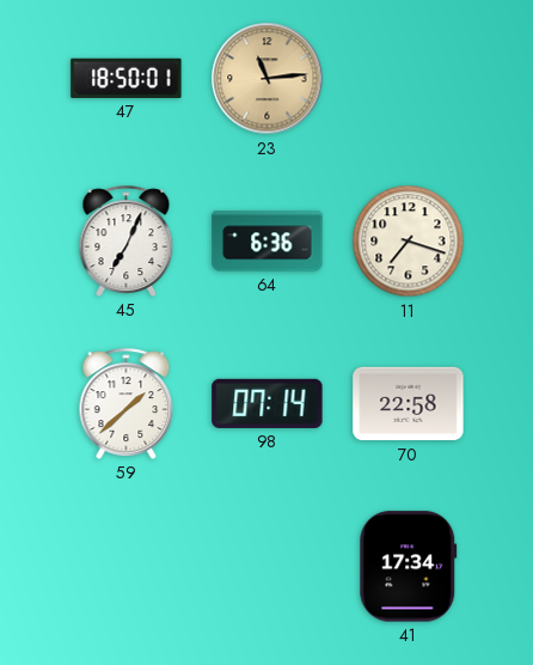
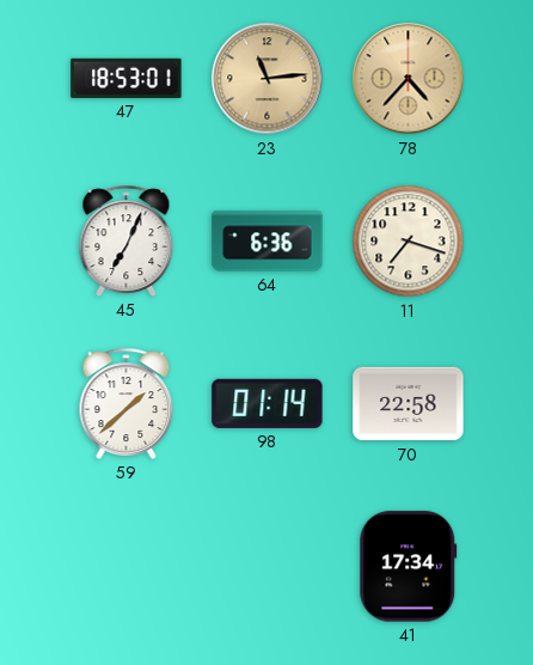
47: 18:50 -> 18:53
78: none -> 4:37
98: 07:14 -> 01:14
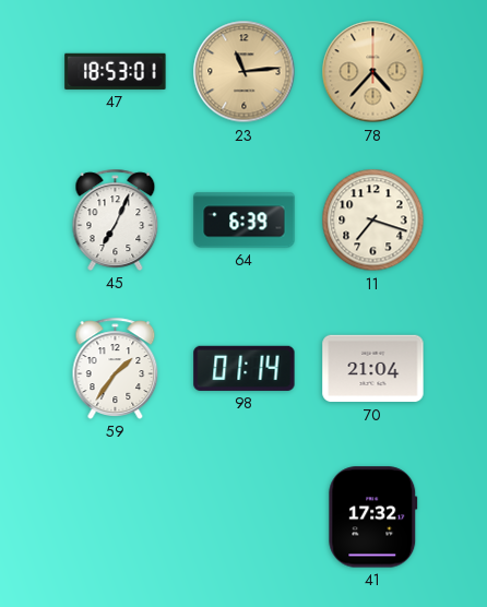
64: 6:36 -> 6:39
59: 1:38 -> 1:36
70: 22:58 -> 21:04
41: 17:34 -> 17:32
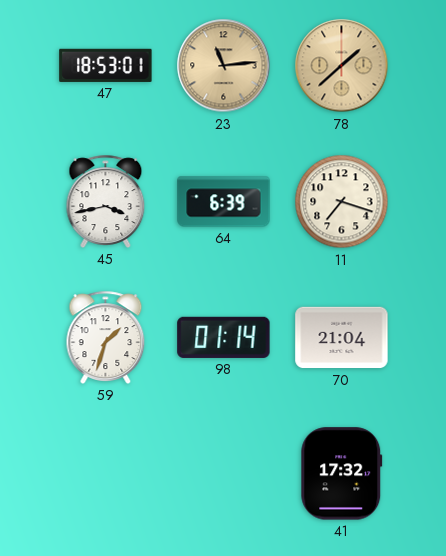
78: 4:37 -> 1:38
45: 7:04 -> 3:43
59: 1:36 -> 1:33
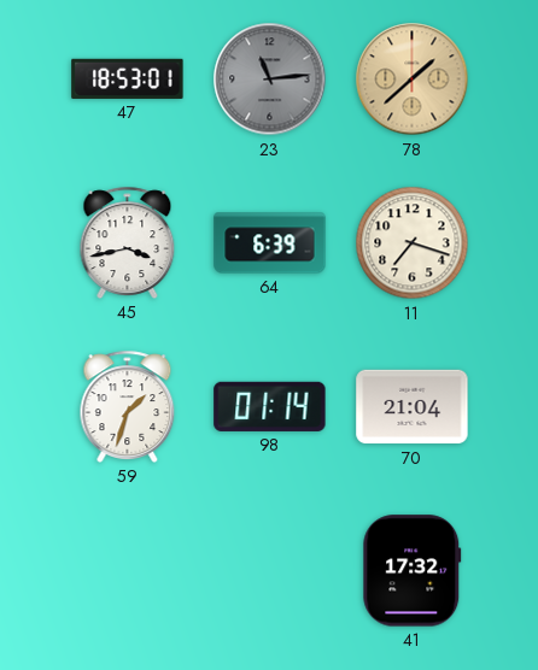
23 dial: champagne -> grey
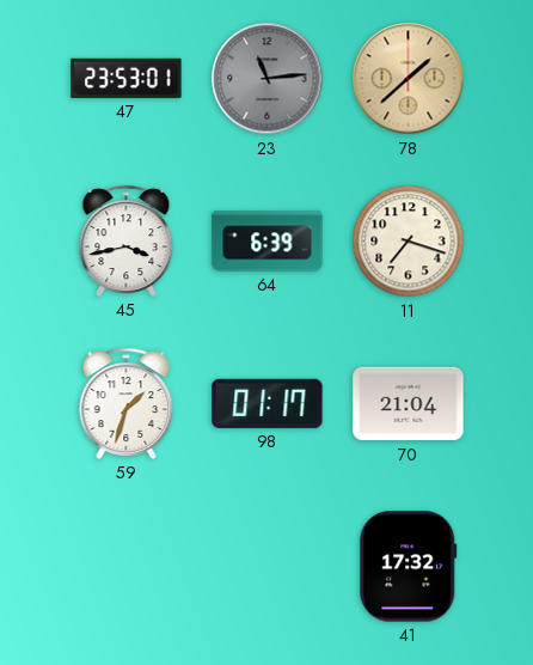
47: 18:53 -> 23:53
98: 01:14 -> 01:17
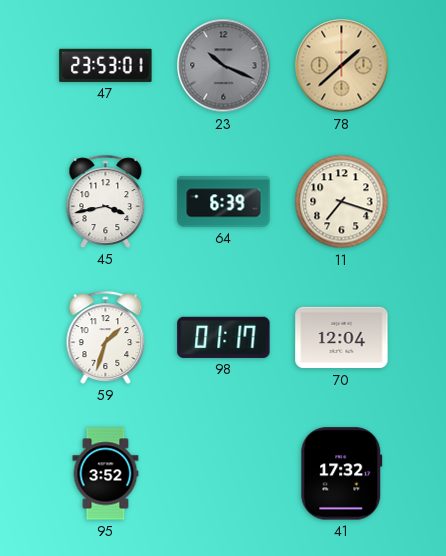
23: 11:14 -> 10:19
70: 21:04 -> 12:04
95: none -> 3:52
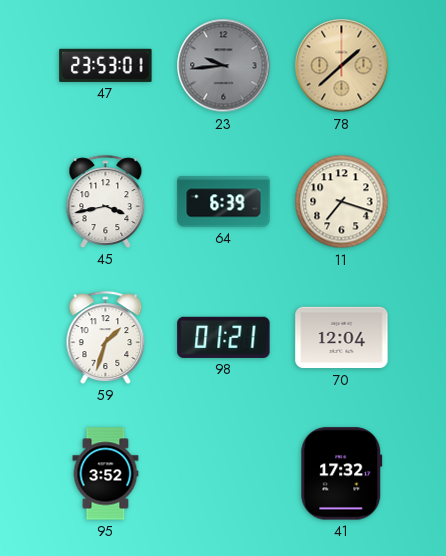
23: 10:19 -> 9:44
98: 01:17 -> 01:21
